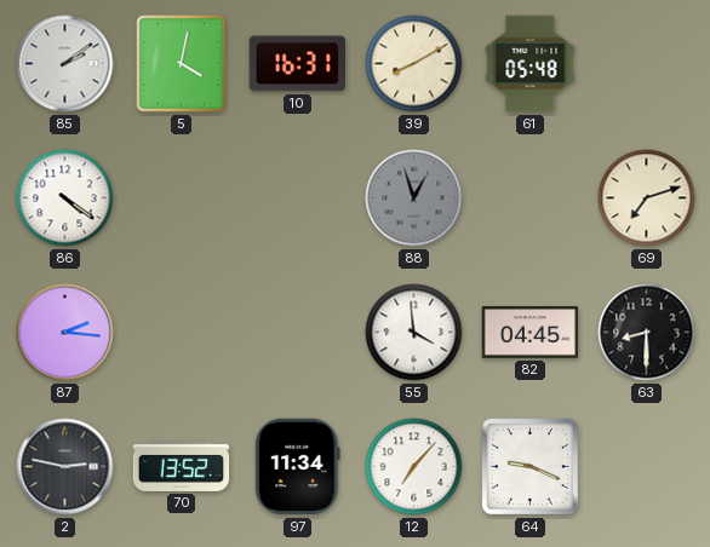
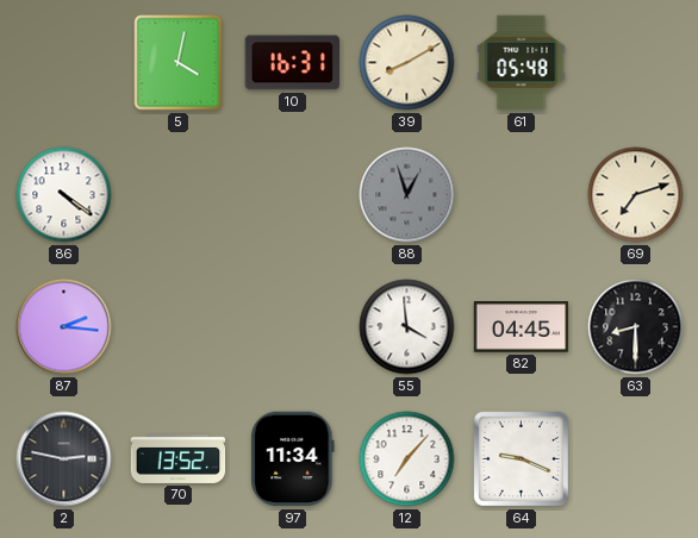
85: 2:09 -> none
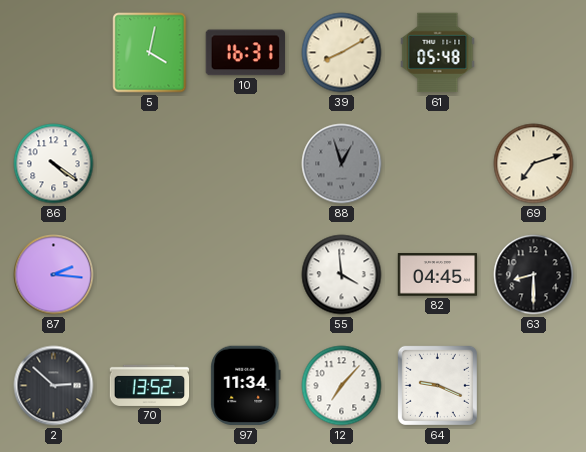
2: 2:47 -> 2:52
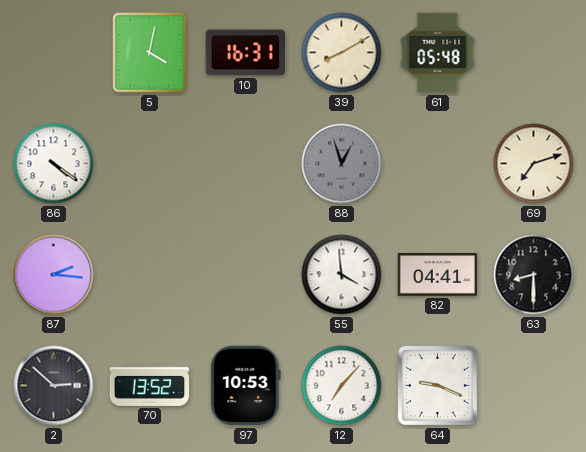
82: 04:45 -> 04:41
97: 11:34 -> 10:53
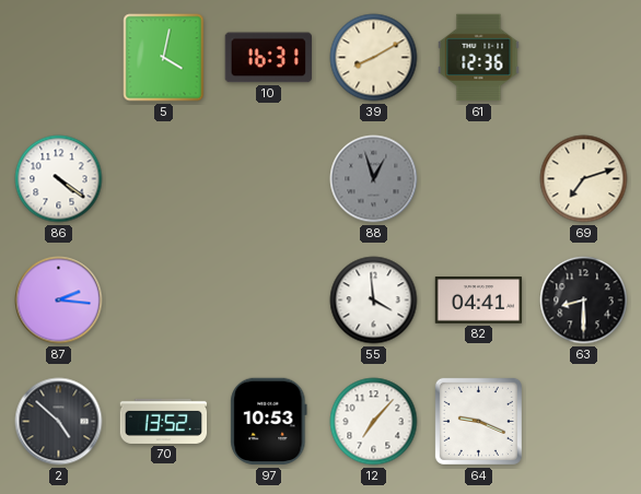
61: 05:48 -> 12:36
2: 2:52 -> 4:52
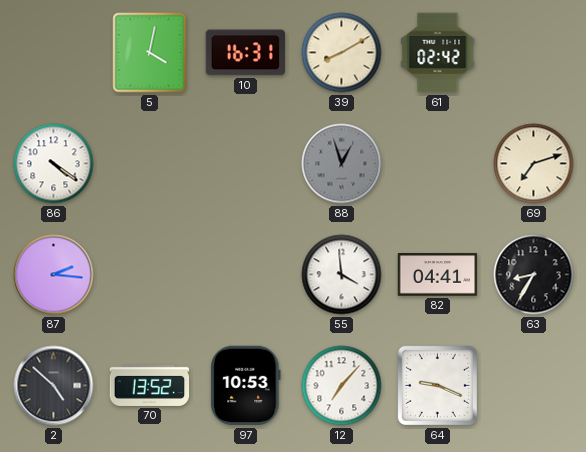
61: 12:36 -> 02:42
63: 8:30 -> 8:35
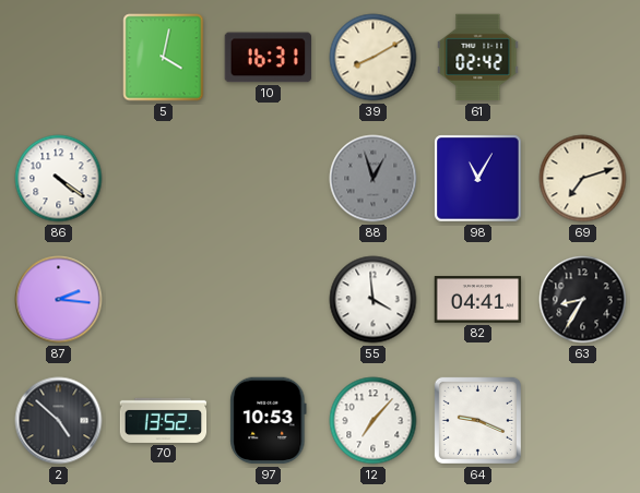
98: none -> 11:05
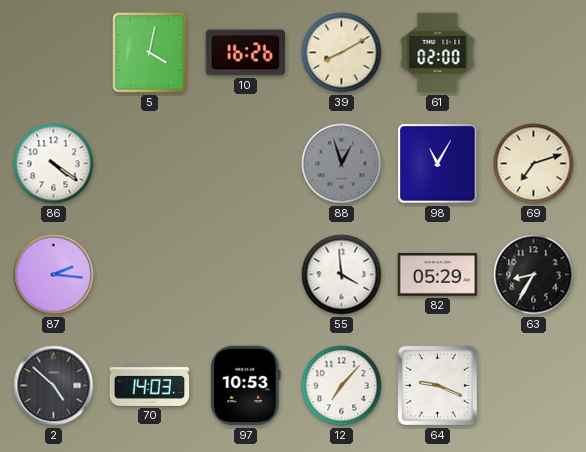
10: 16:31 -> 16:26
61: 02:42 -> 02:00
82: 04:41 -> 05:29
70: 13:52 -> 14:03
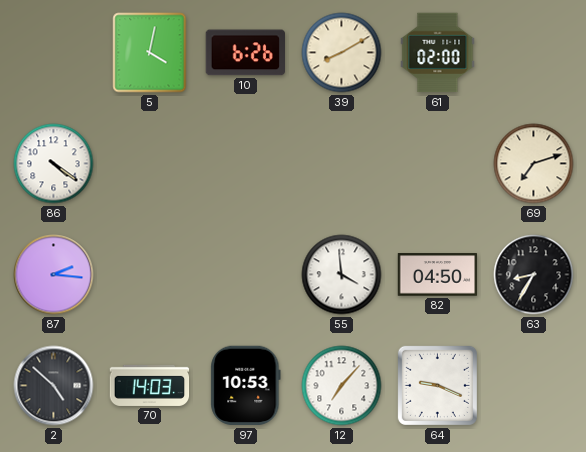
10: 16:26 -> 6:26
88: 12:57 -> none
98: 11:05 -> none
82: 05:29 -> 04:50
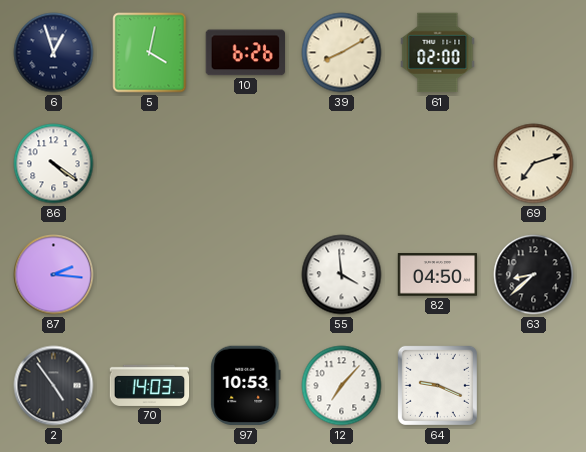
6: none -> 12:57
63: 8:35 -> 8:38
2: 4:52 -> 4:54
